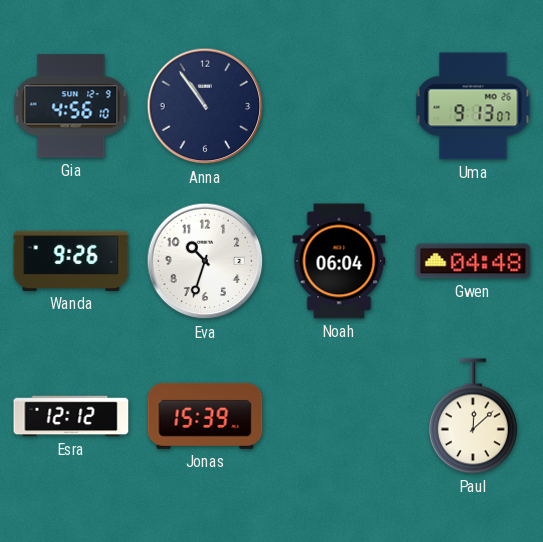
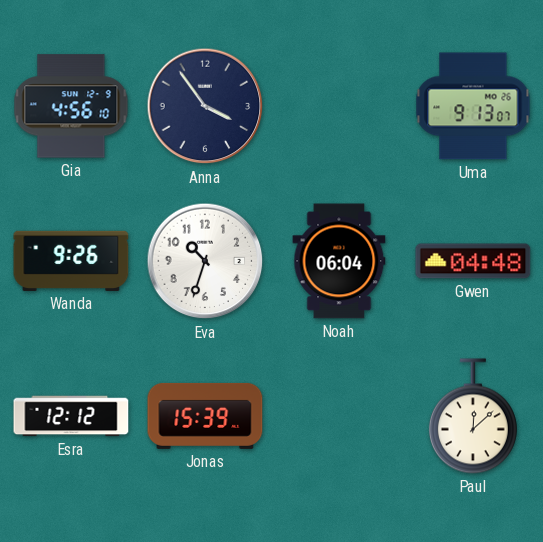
Anna: 10:54 -> 3:54
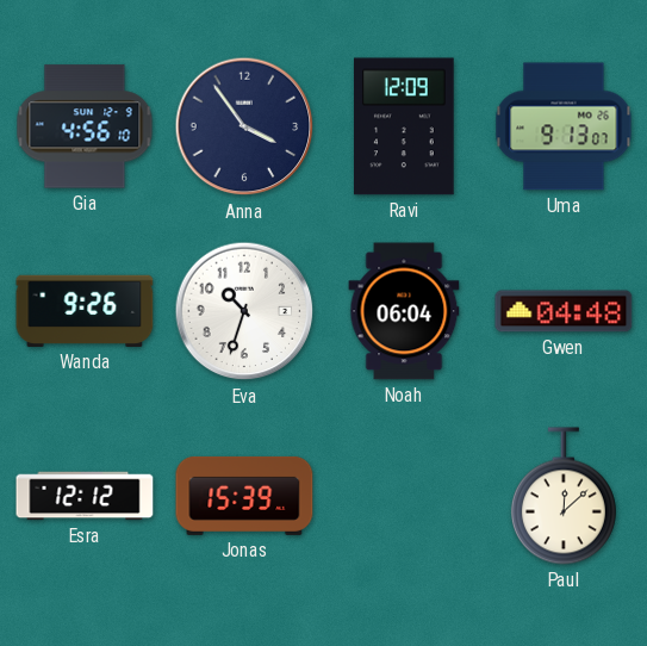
Ravi: none -> 12:09
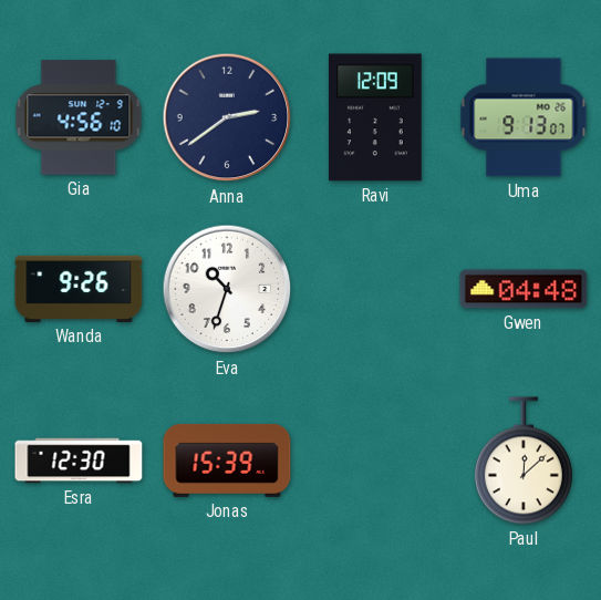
Anna: 3:54 -> 2:39
Noah: 06:04 -> none
Esra: 12:12 -> 12:30
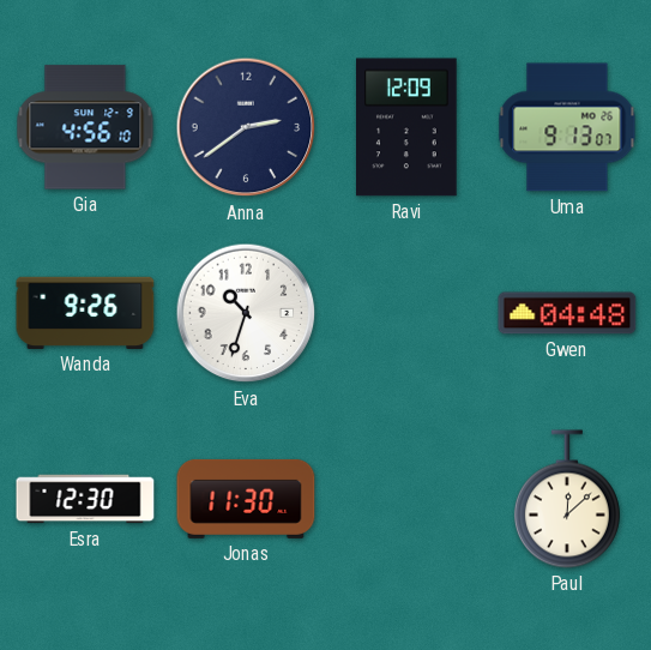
Jonas: 15:39 -> 11:30
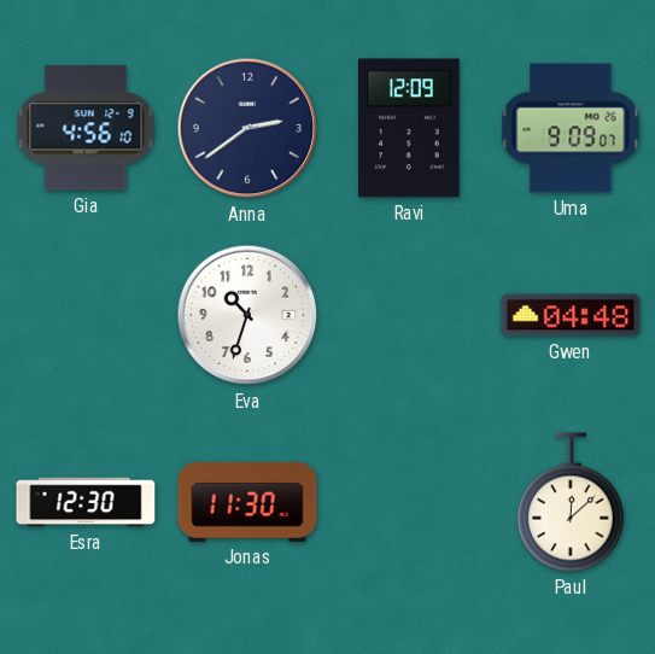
Uma: 9:13 -> 9:09
Wanda: 9:26 -> none
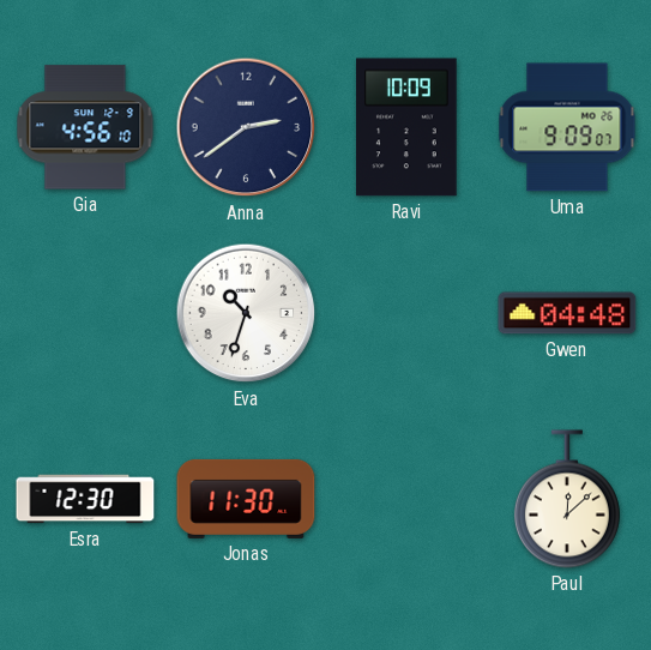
Ravi: 12:09 -> 10:09
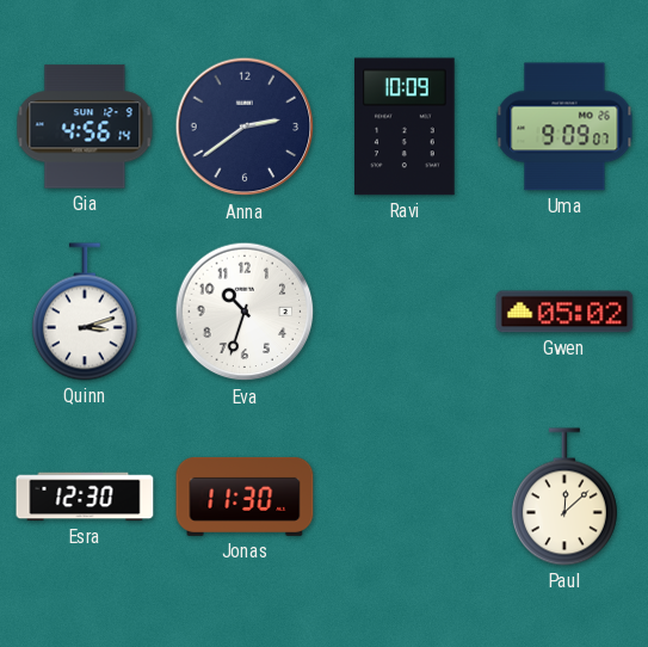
Gia: 4:56:10 -> 4:56:14
Quinn: none -> 3:12
Gwen: 04:48 -> 05:02
